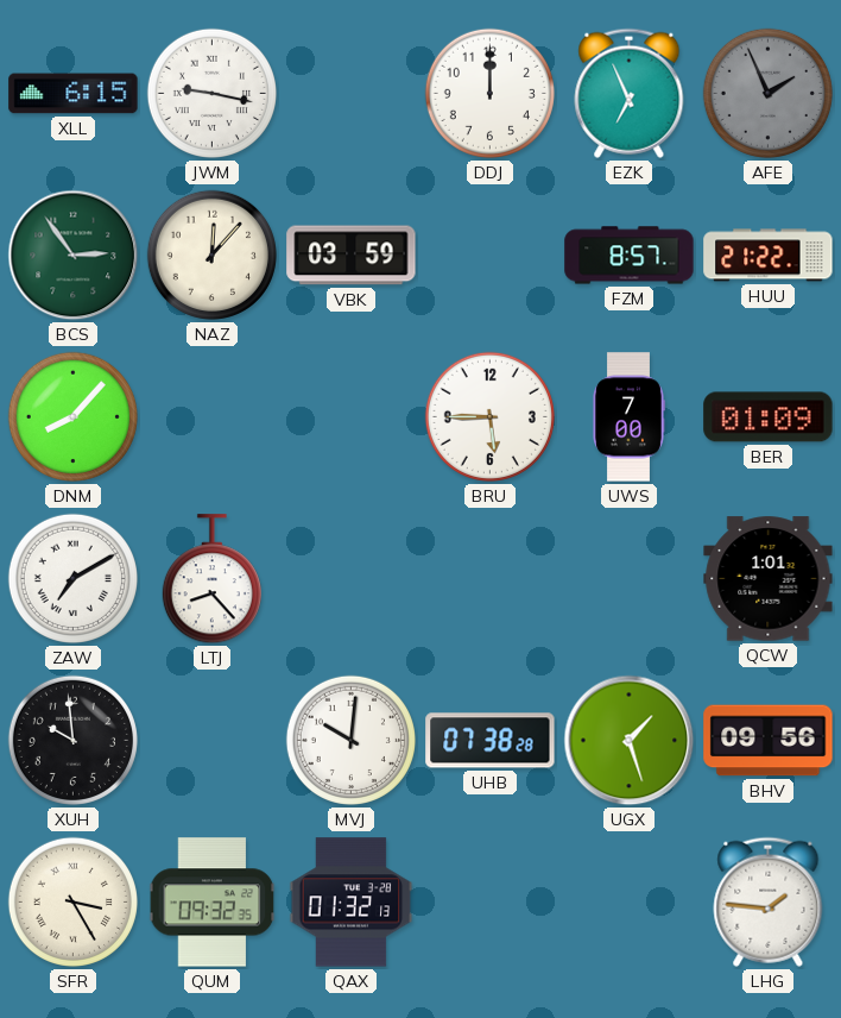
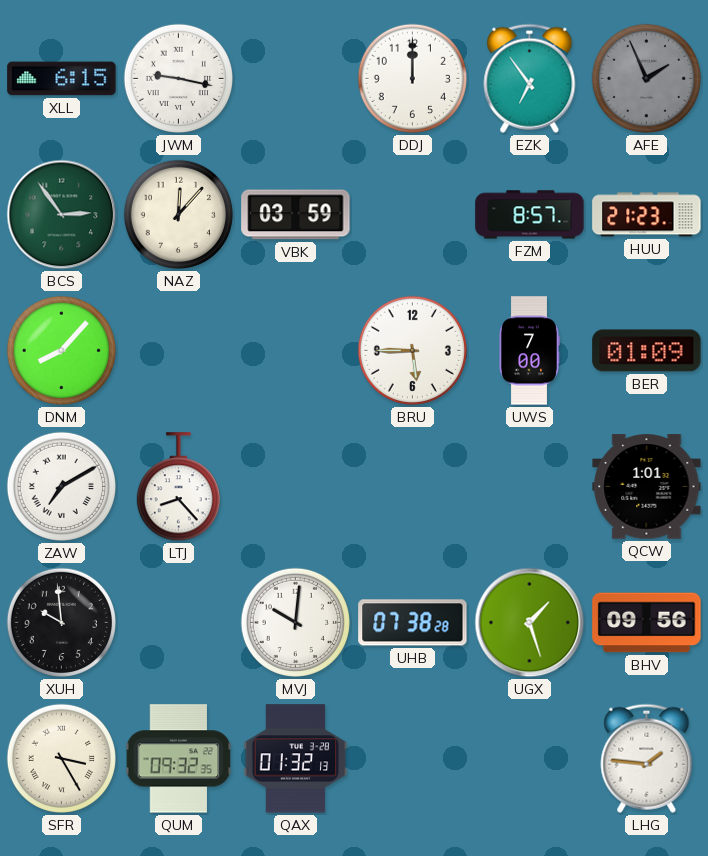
EZK: 6:56 -> 6:54
HUU: 21:22 -> 21:23
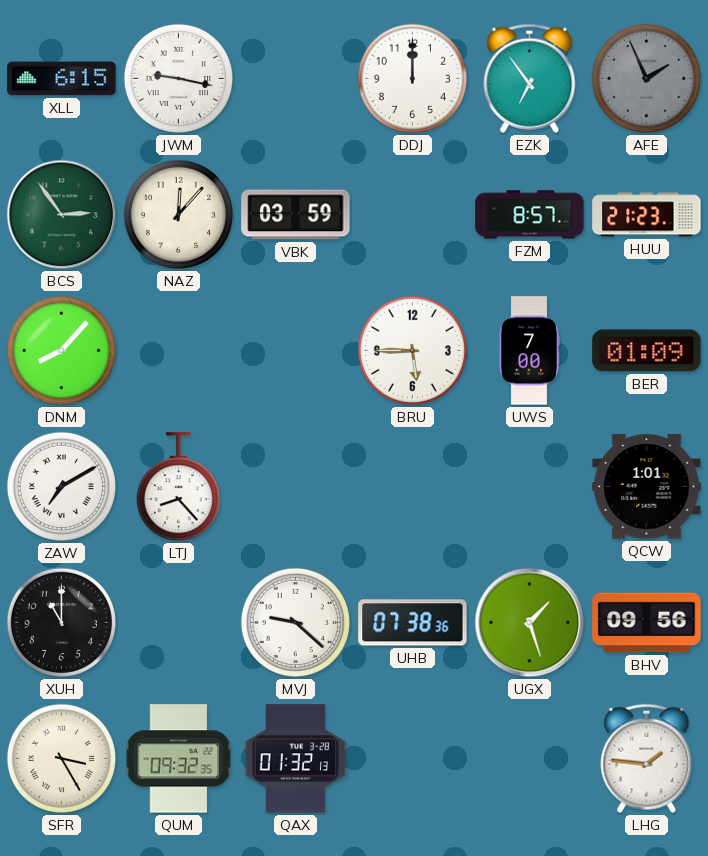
XUH: 9:59 -> 11:00
MVJ: 10:01 -> 9:22
UHB: 07:38:28 -> 07:38:36
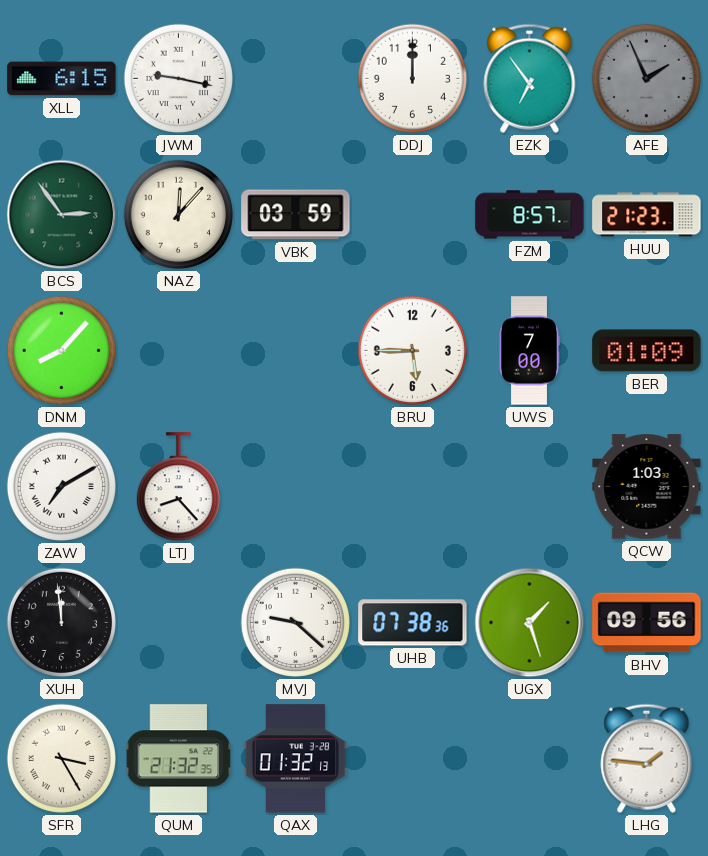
QCW: 1:01 -> 1:03
XUH: 11:00 -> 11:59
QUM: 09:32 -> 21:32
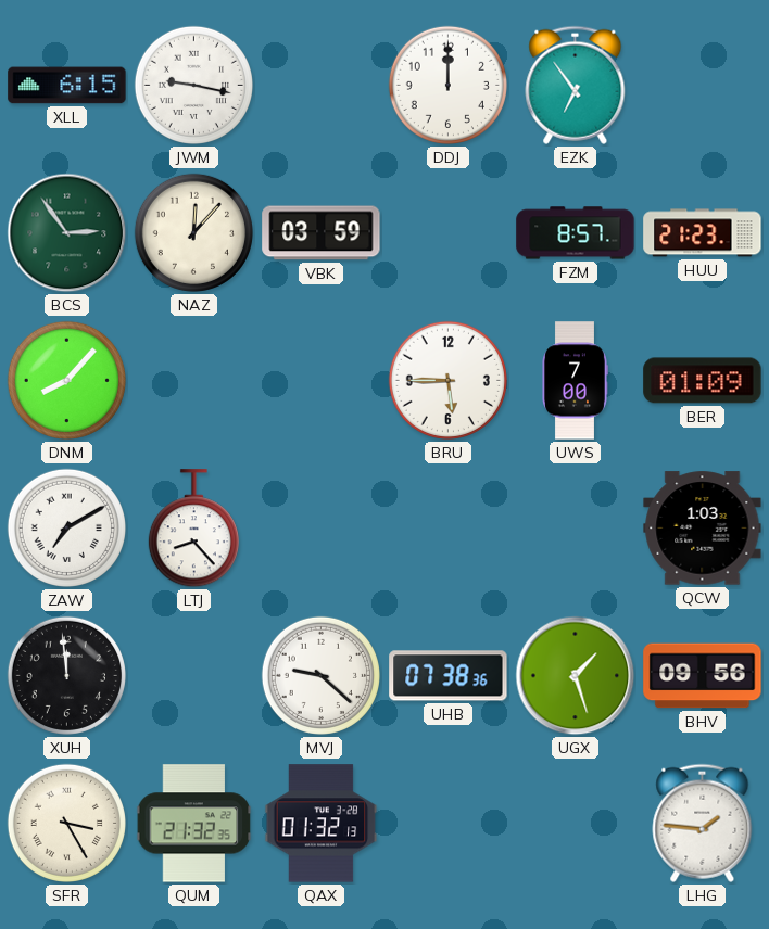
AFE: 1:56 -> none
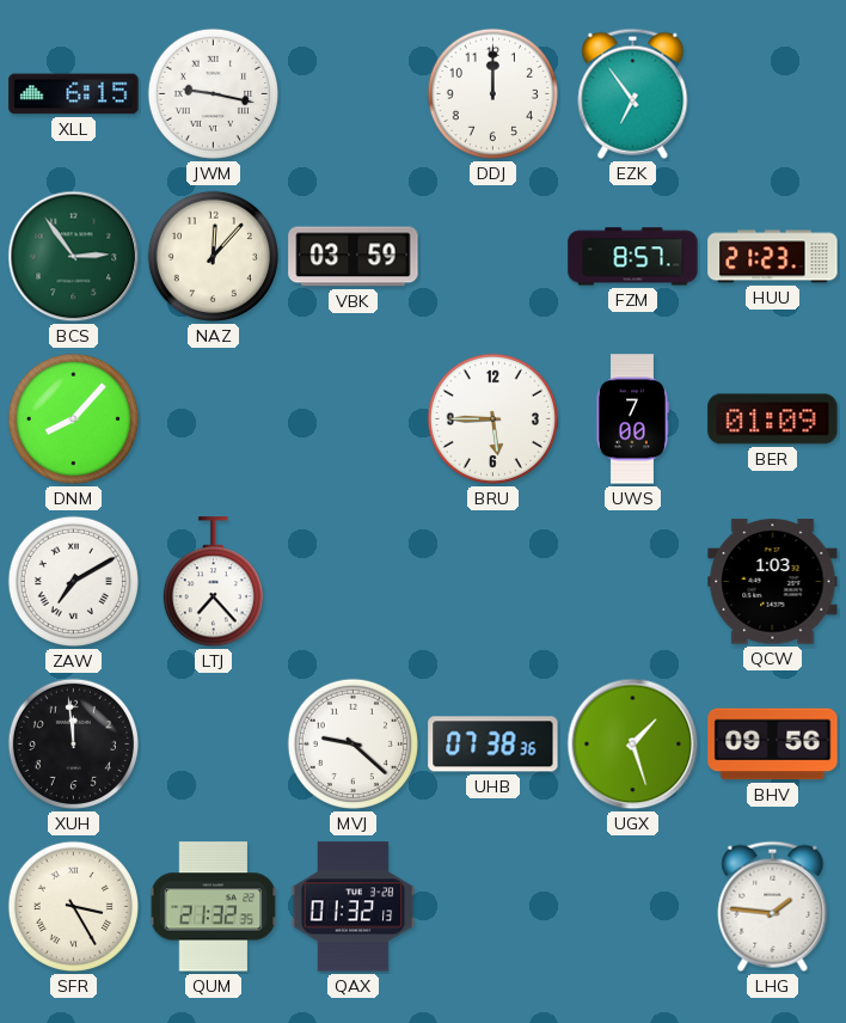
LTJ: 8:23 -> 7:23
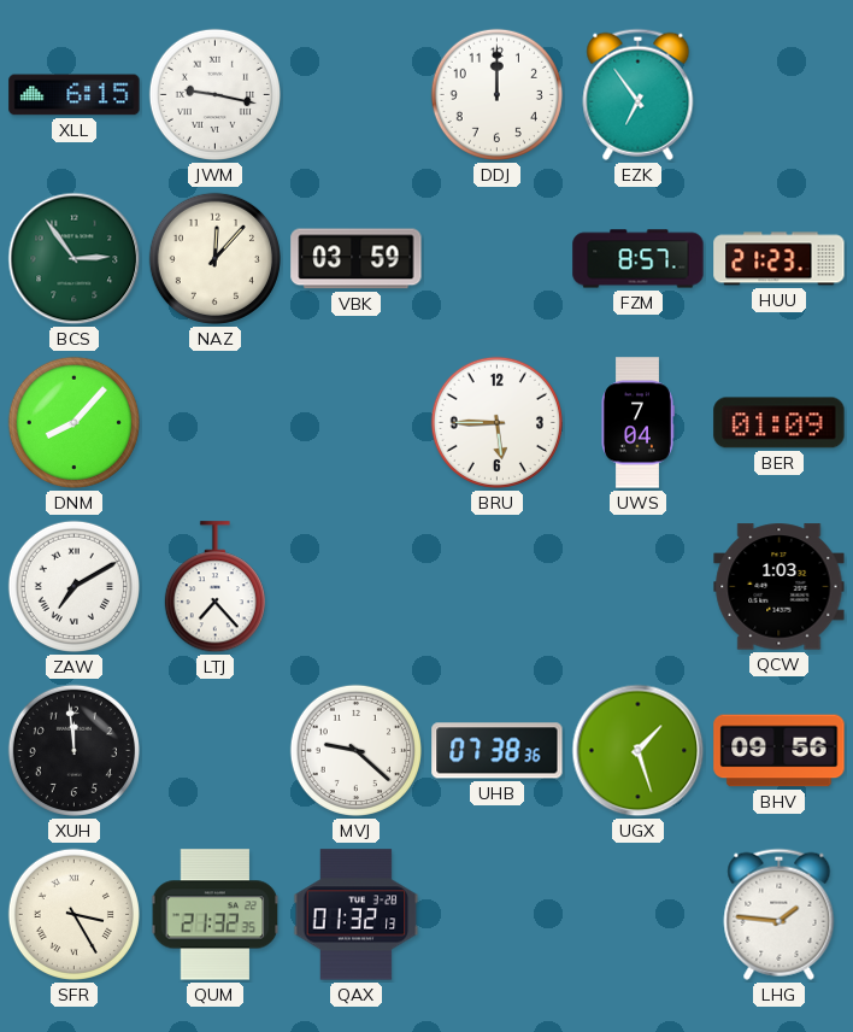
UWS: 7:00 -> 7:04
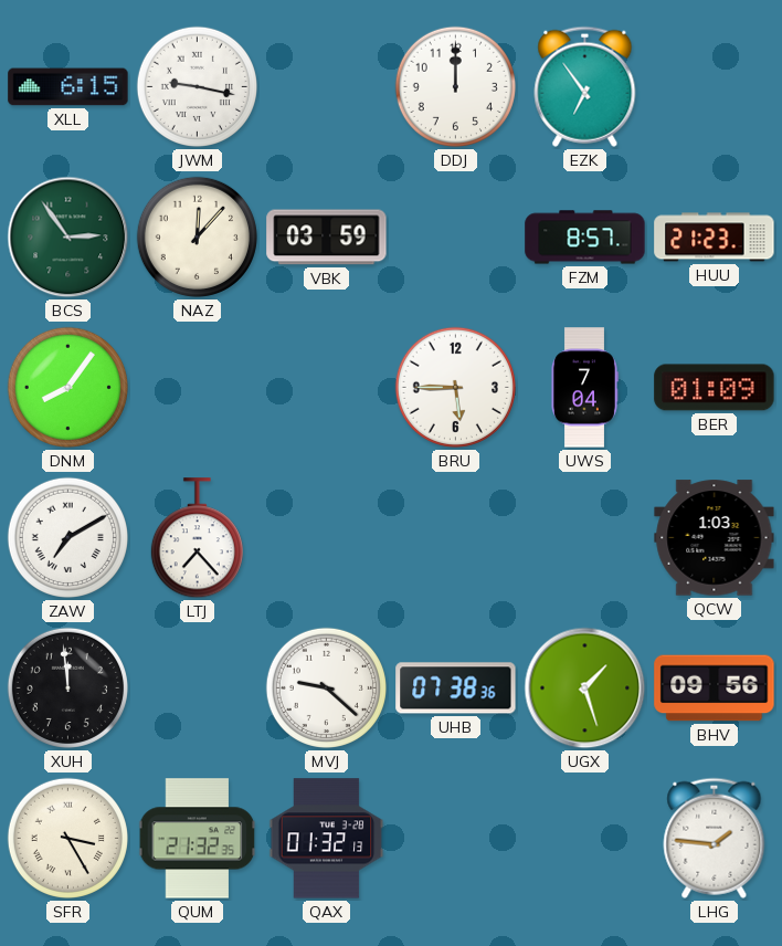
DNM: 8:07 -> 8:06
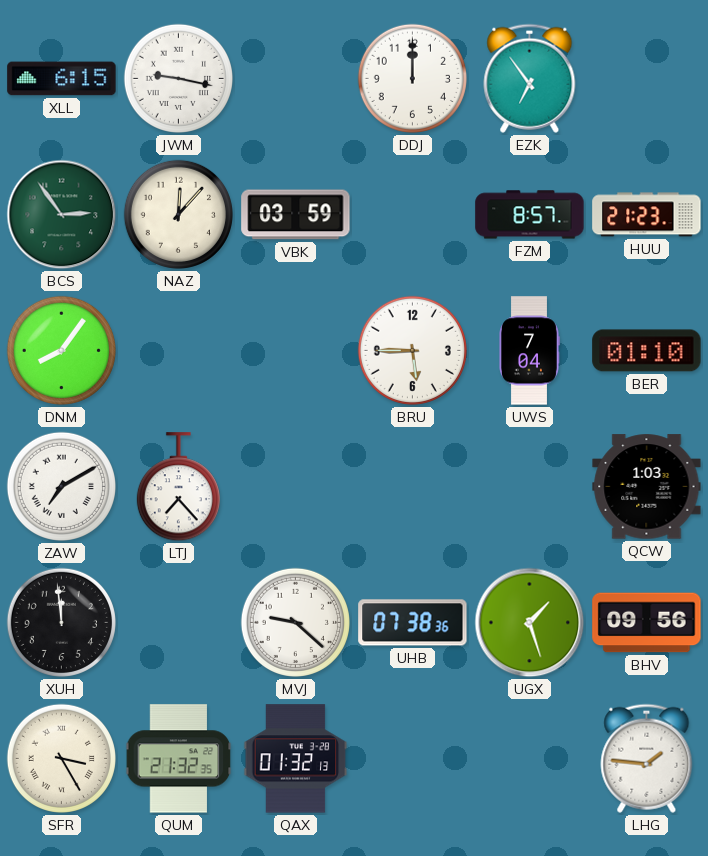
BER: 01:09 -> 01:10
